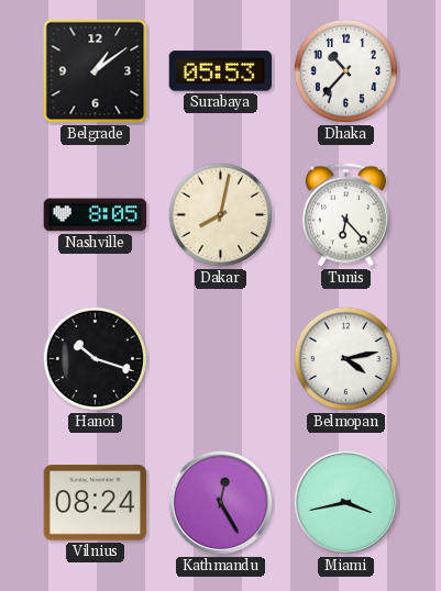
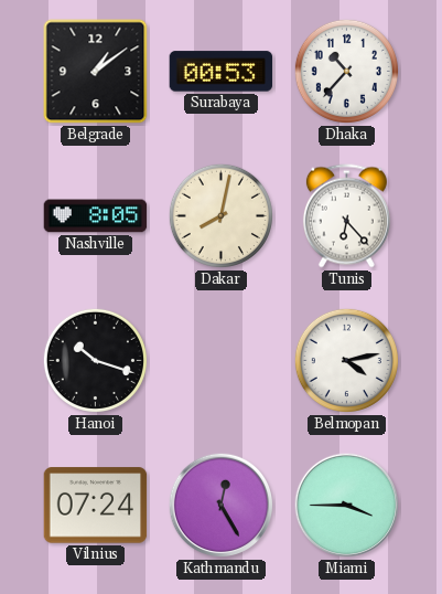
Surabaya: 05:53 -> 00:53
Vilnius: 08:24 -> 07:24
Miami: 3:43 -> 3:45
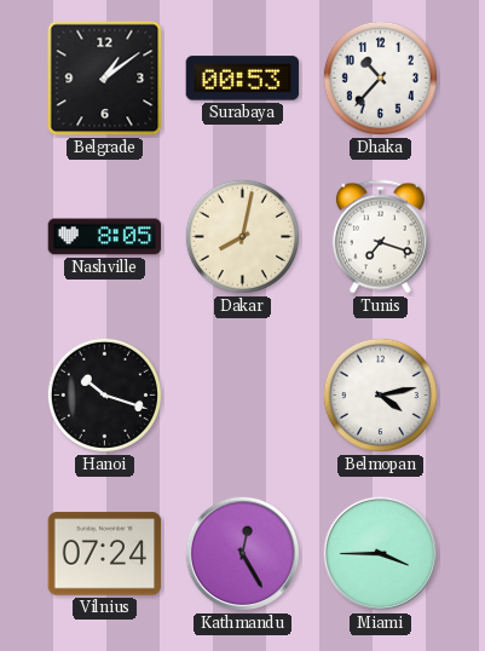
Tunis: 6:23 -> 7:18
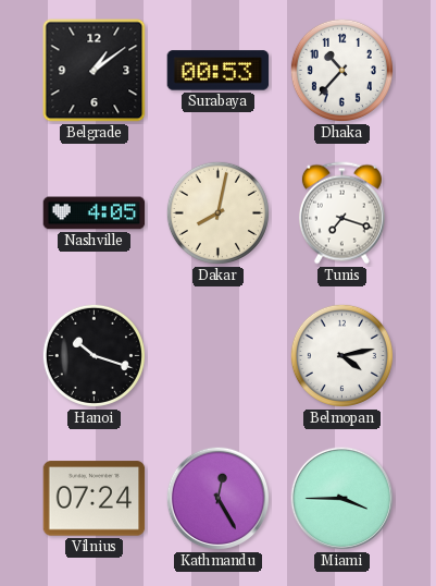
Nashville: 8:05 -> 4:05
